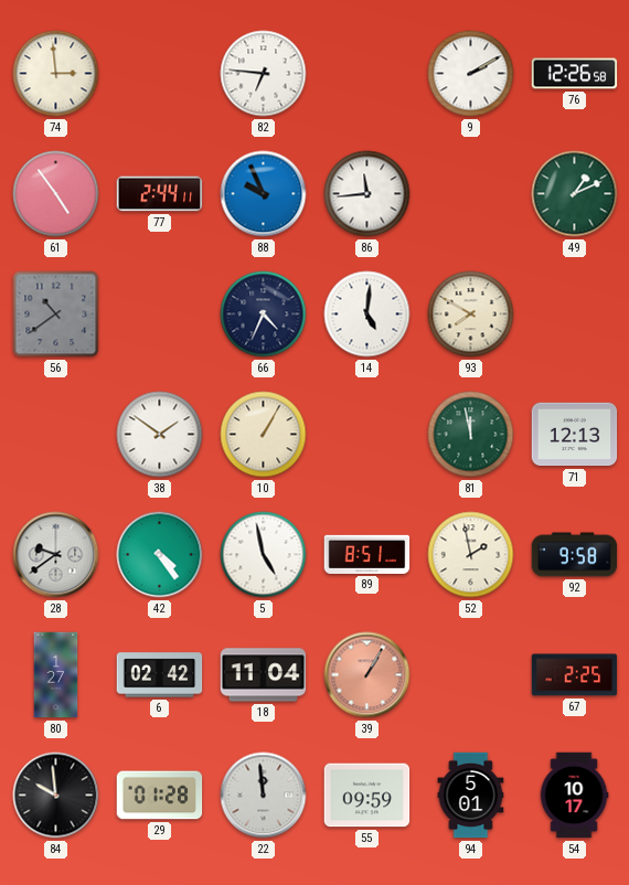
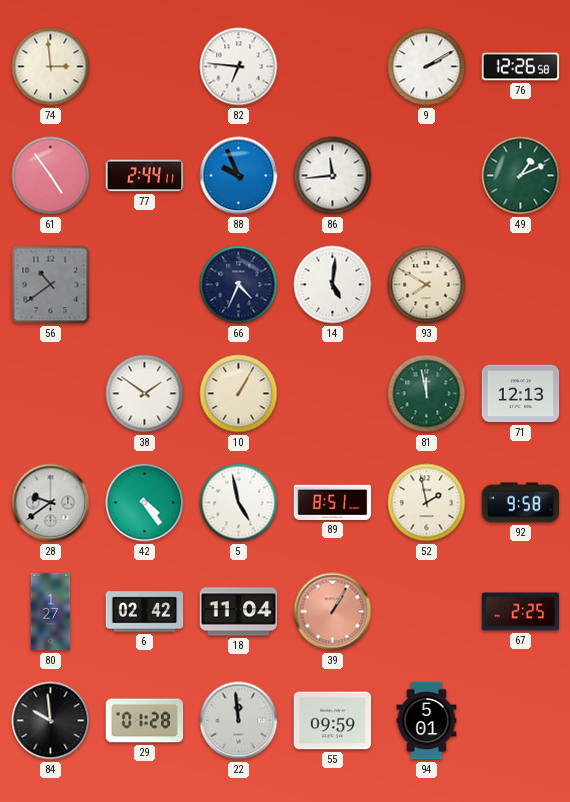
54: 10:17 -> none
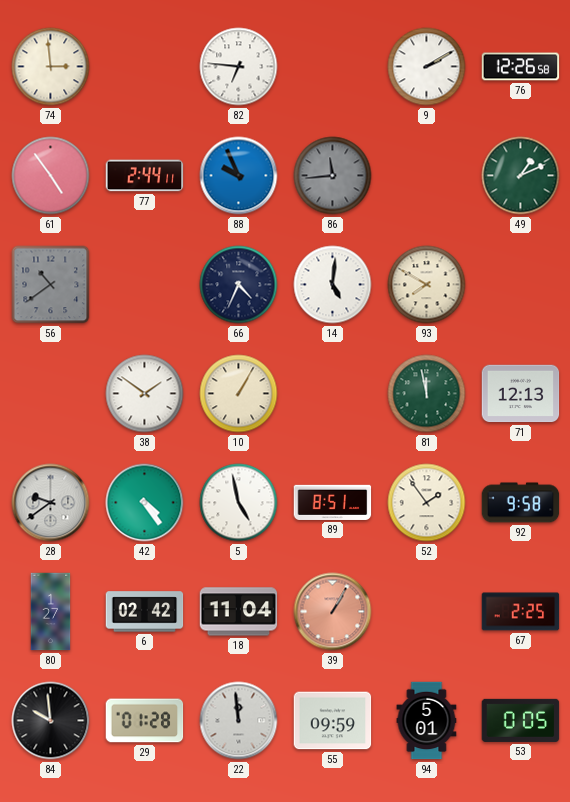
86 dial: white -> grey
52: 1:58 -> 1:54
53: none -> 0:05
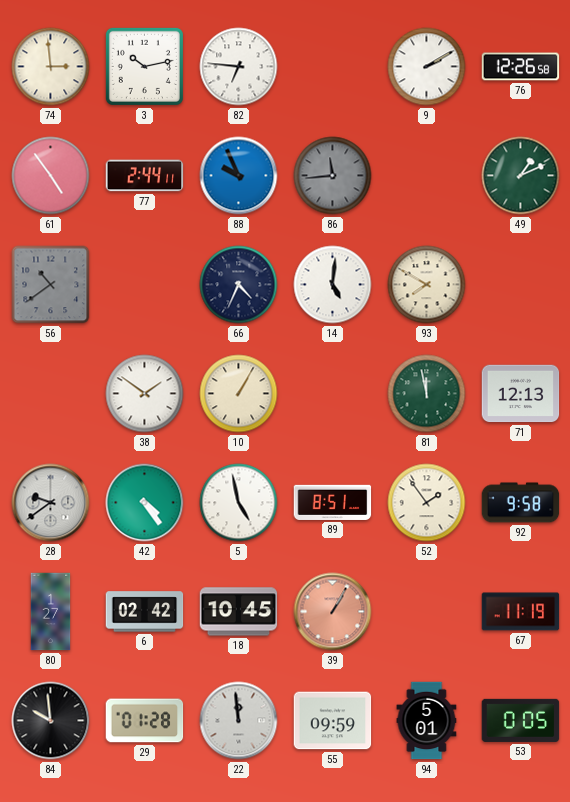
3: none -> 10:13
18: 11:04 -> 10:45
67: 2:25 -> 11:19
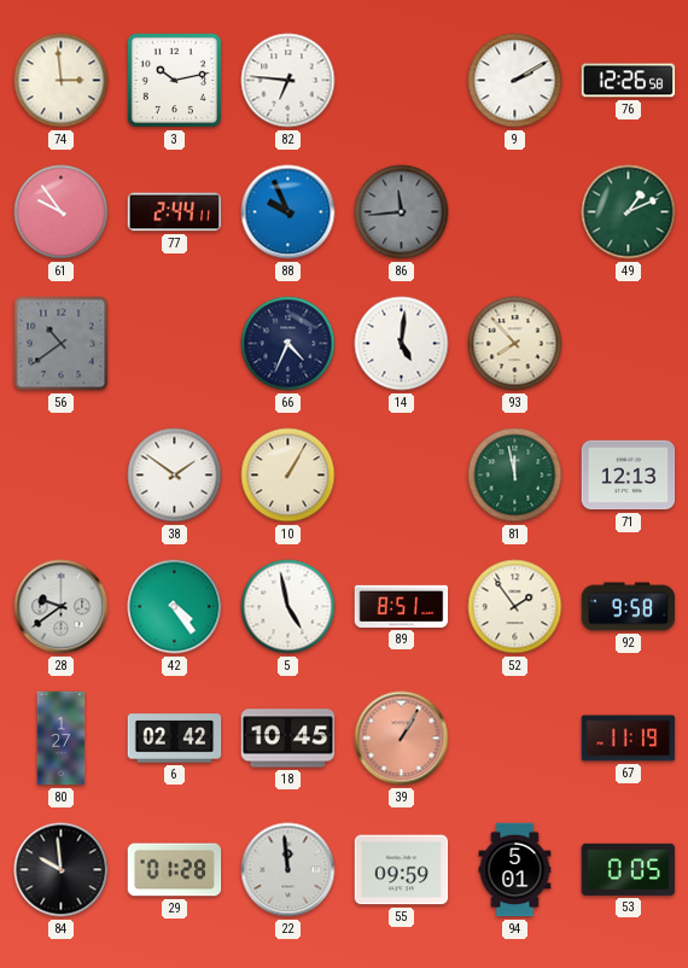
61: 4:54 -> 9:54
93: 7:50 -> 7:53
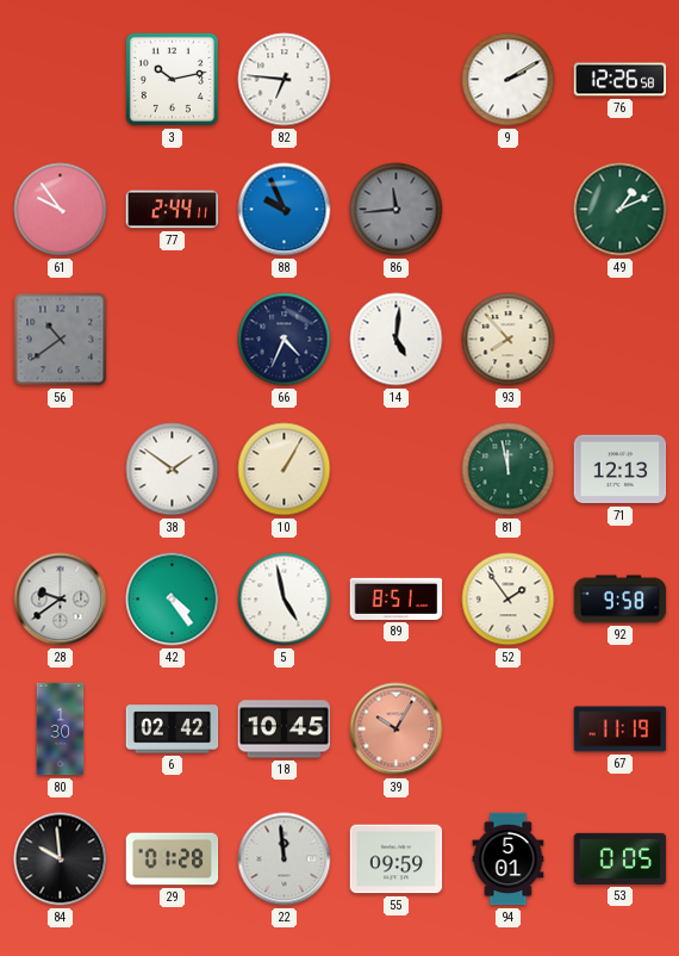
74: 2:59 -> none
80: 1:27 -> 1:30
39: 1:05 -> 10:05
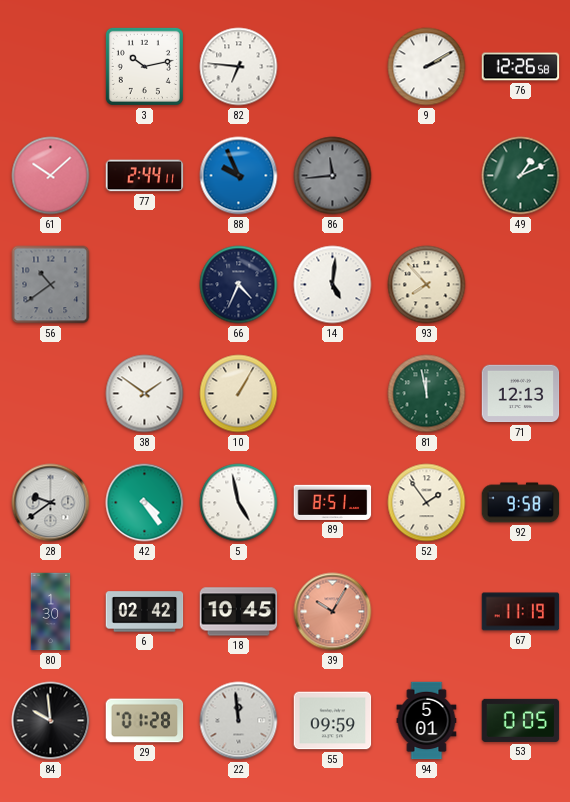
61: 9:54 -> 10:08
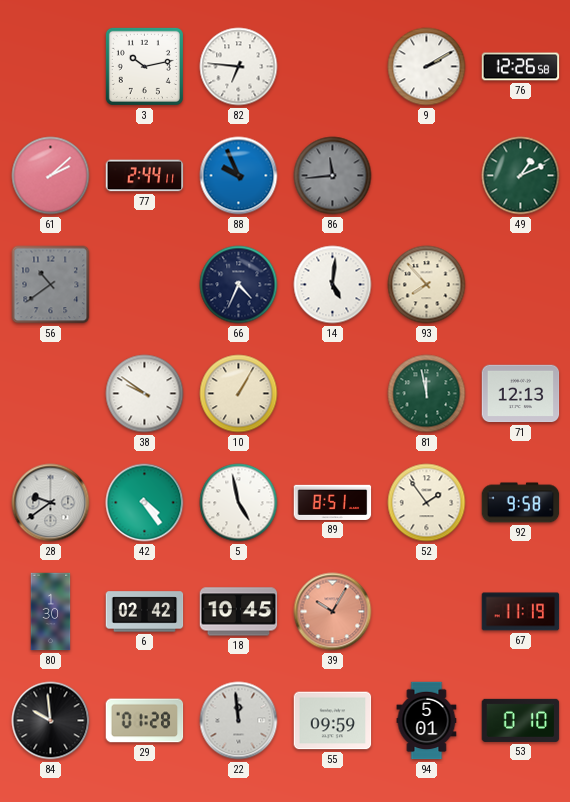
61: 10:08 -> 2:08
38: 1:51 -> 9:51
53: 0:05 -> 0:10
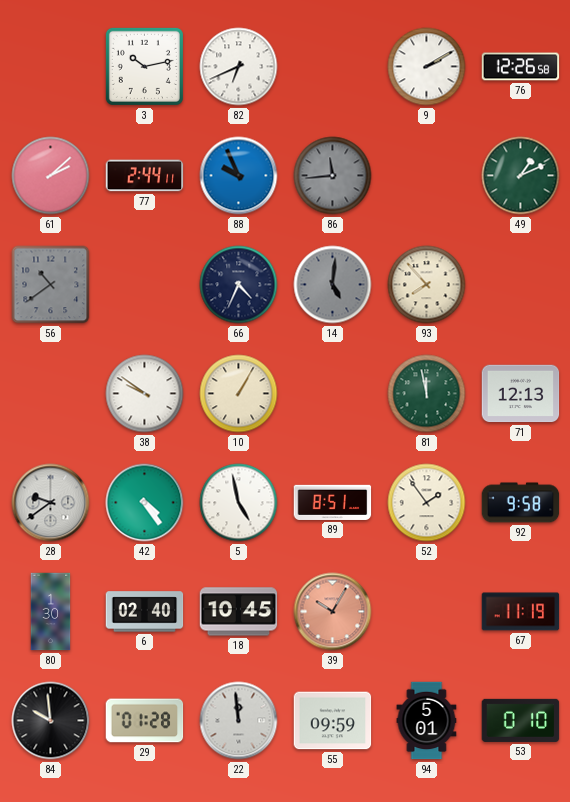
82: 6:46 -> 6:41
14 dial: white -> grey
6: 02:42 -> 02:40
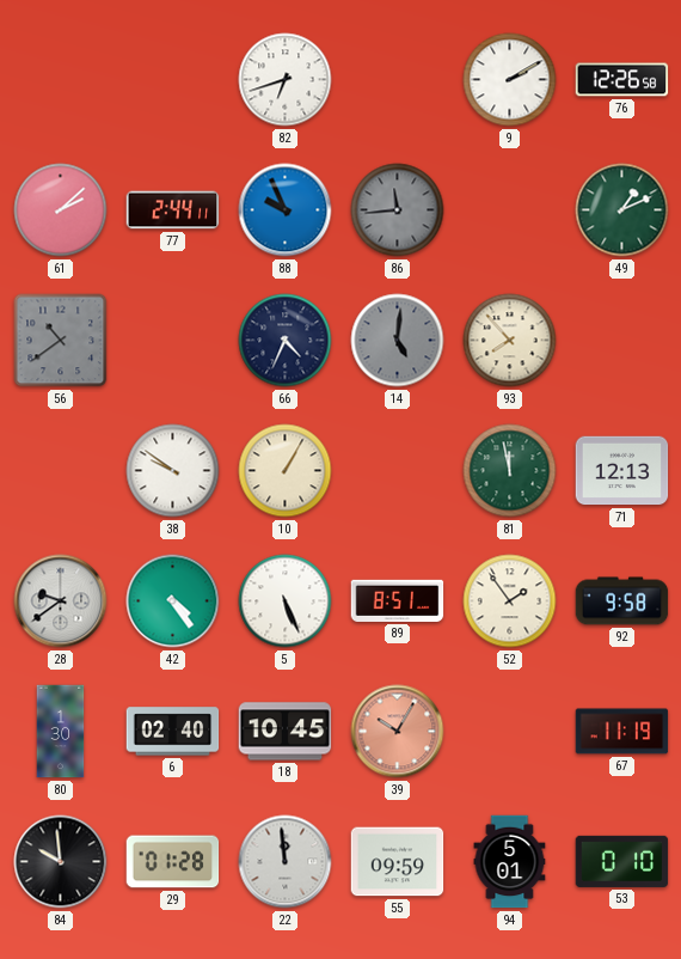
3: 10:13 -> none
82: 6:41 -> 6:42
5: 4:58 -> 5:26
